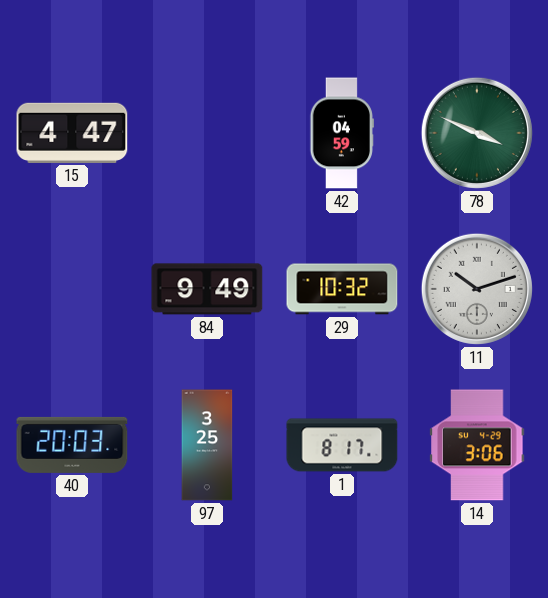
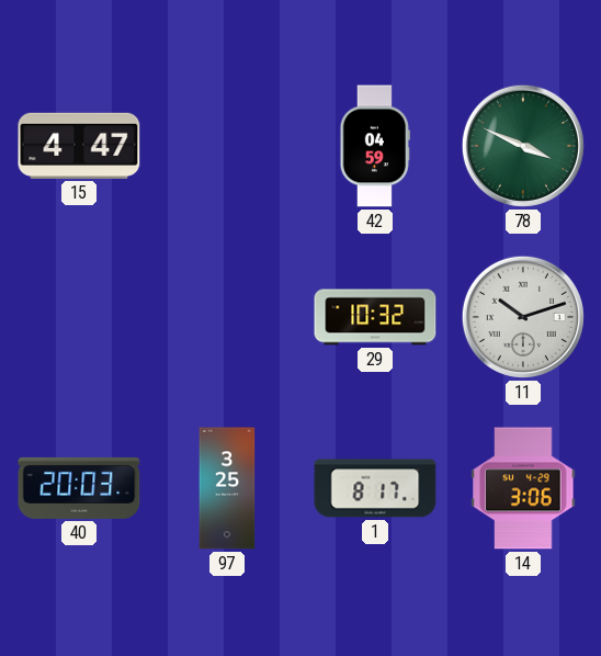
84: 9:49 -> none
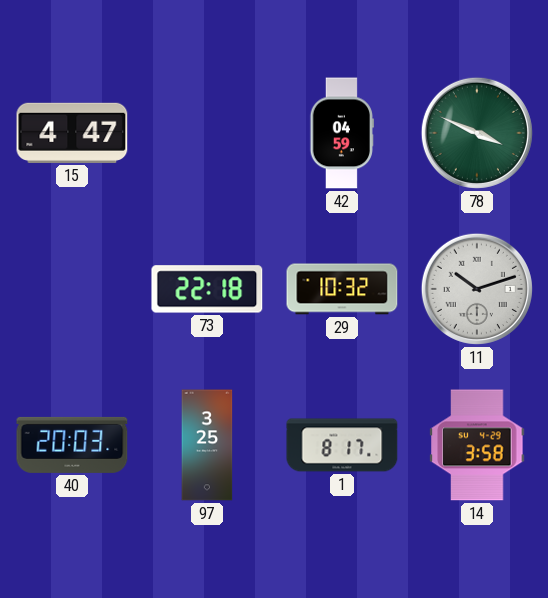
73: none -> 22:18
14: 3:06 -> 3:58
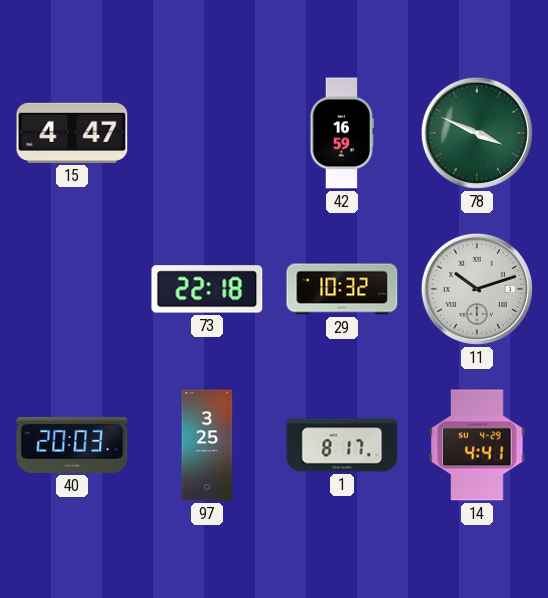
42: 04:59 -> 16:59
14: 3:58 -> 4:41
